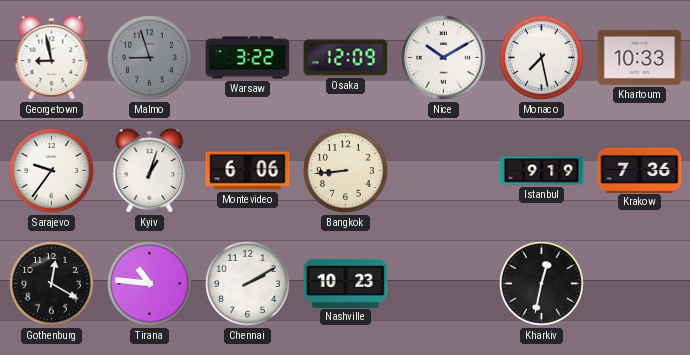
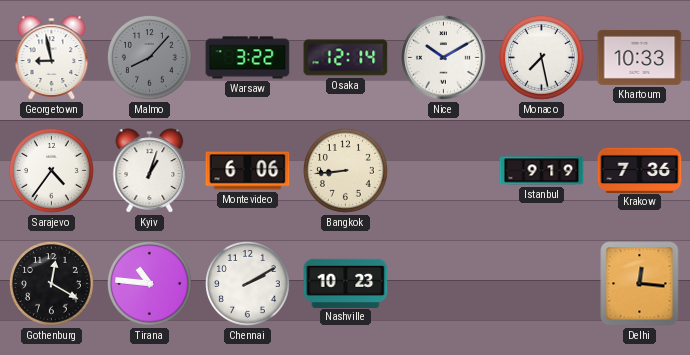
Malmo: 8:57 -> 8:07
Osaka: 12:09 -> 12:14
Sarajevo: 9:36 -> 4:36
Kharkiv: 12:32 -> none
Delhi: none -> 12:16
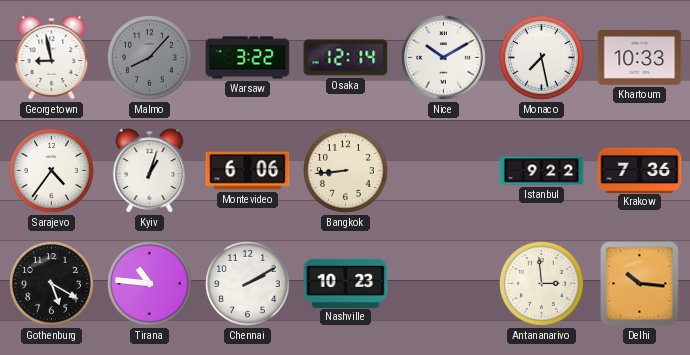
Istanbul: 9:19 -> 9:22
Gothenburg: 12:20 -> 5:20
Antananarivo: none -> 2:59
Delhi: 12:16 -> 10:16
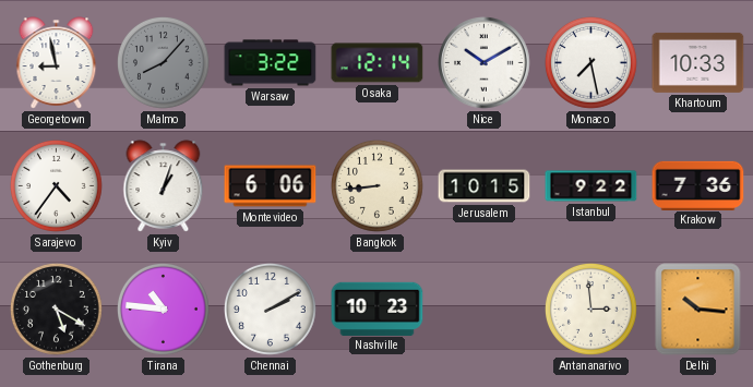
Jerusalem: none -> 10:15
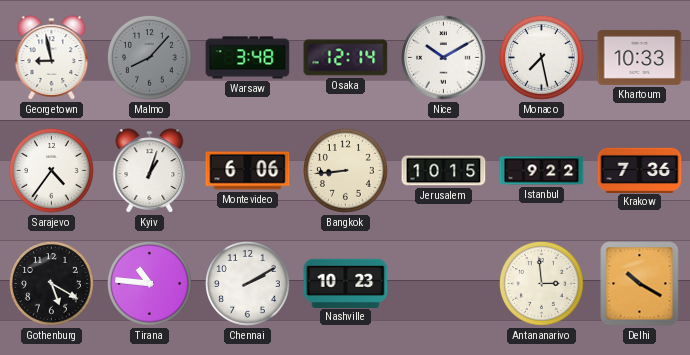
Warsaw: 3:22 -> 3:48
Delhi: 10:16 -> 10:20
